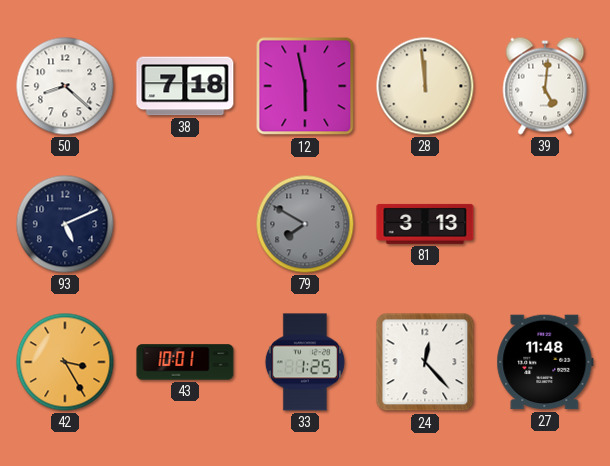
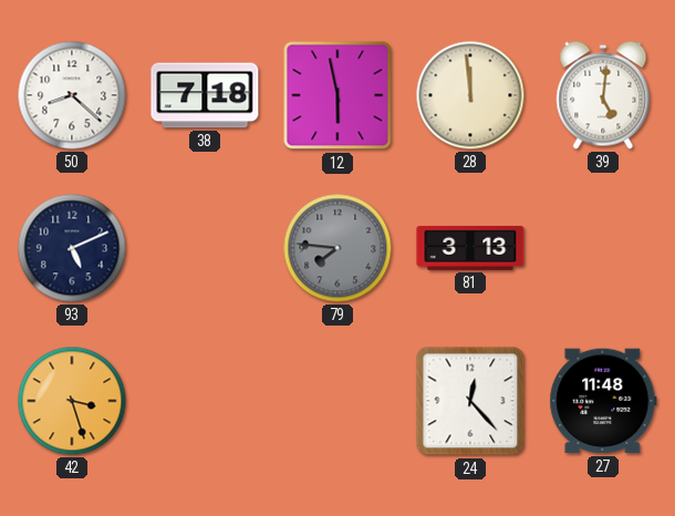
79: 7:50 -> 7:46
42: 3:25 -> 3:27
43: 10:01 -> none
33: 1:25 -> none
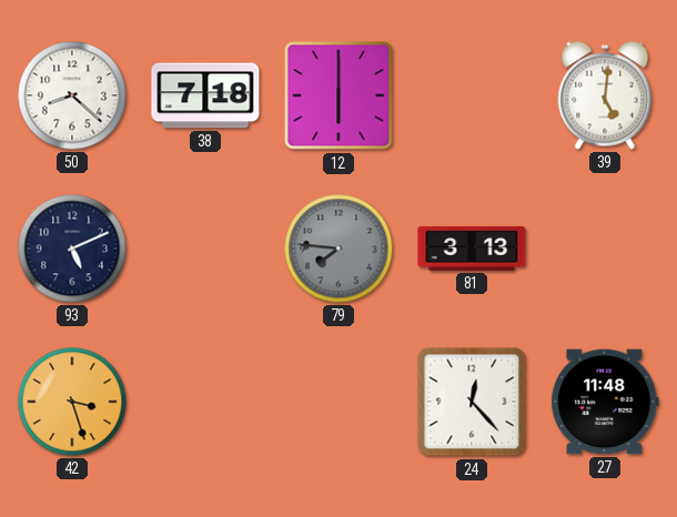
12: 5:58 -> 6:00
28: 11:59 -> none
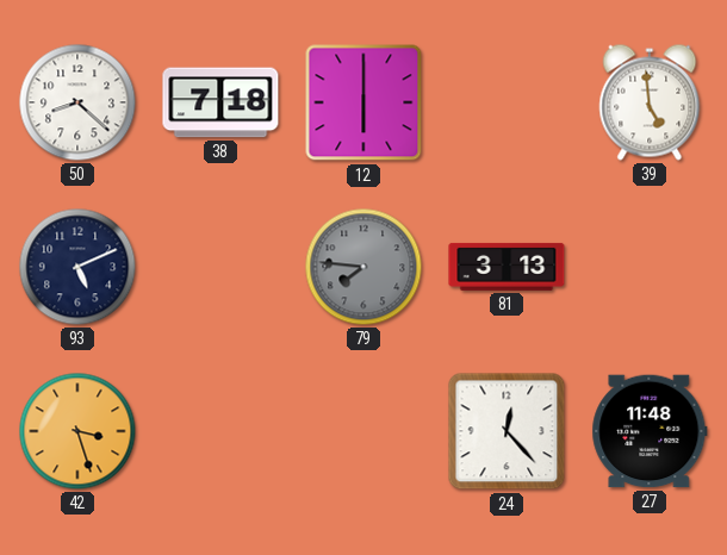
39: 5:01 -> 4:59
